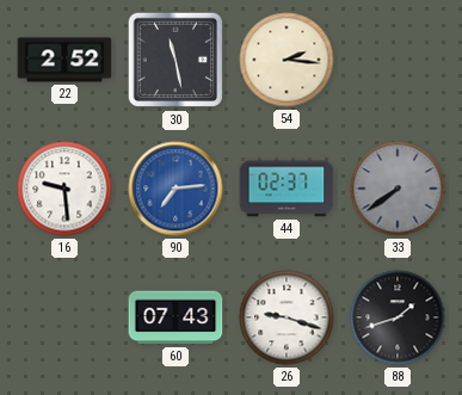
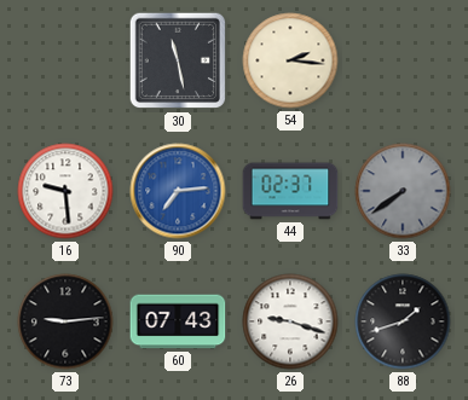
22: 2:52 -> none
73: none -> 9:14
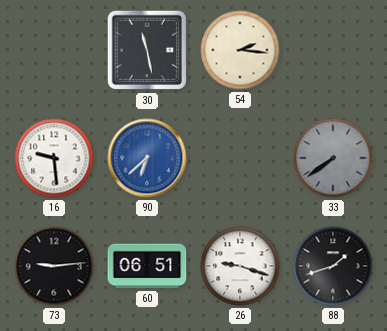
90: 7:14 -> 6:38
44: 02:37 -> none
60: 07:43 -> 06:51
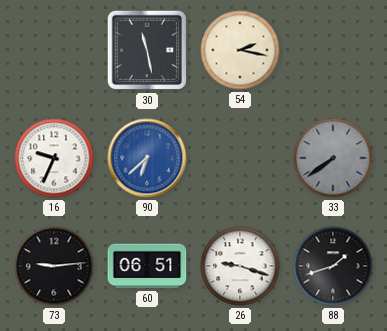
54: 2:16 -> 2:17
16: 9:29 -> 9:34
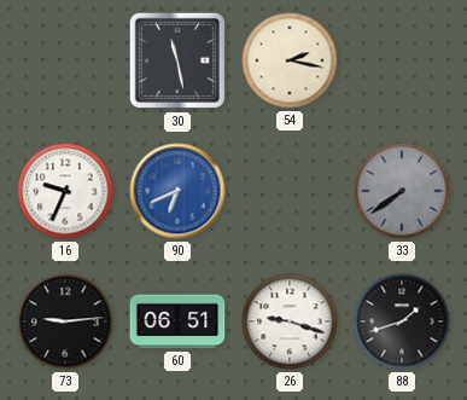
90: 6:38 -> 6:41
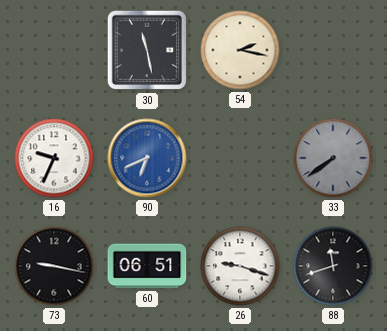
73: 9:14 -> 9:17
88: 1:42 -> 11:42
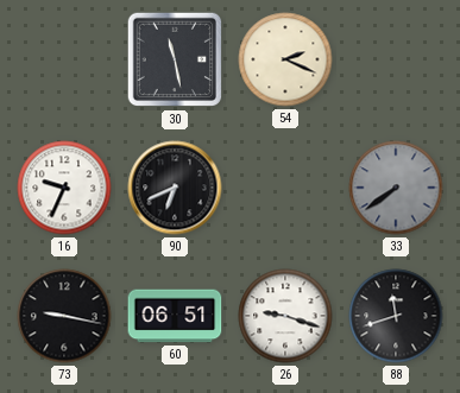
54: 2:17 -> 2:19
90 dial: blue -> black
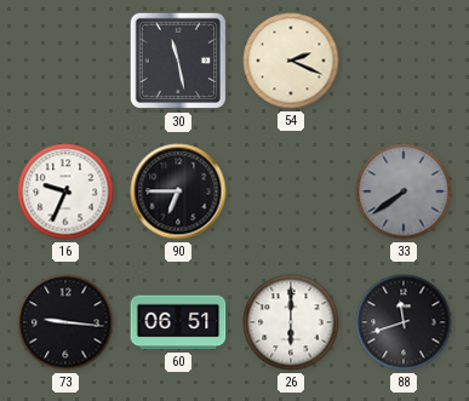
90: 6:41 -> 6:45
73: 9:17 -> 9:16
26: 9:18 -> 6:00
